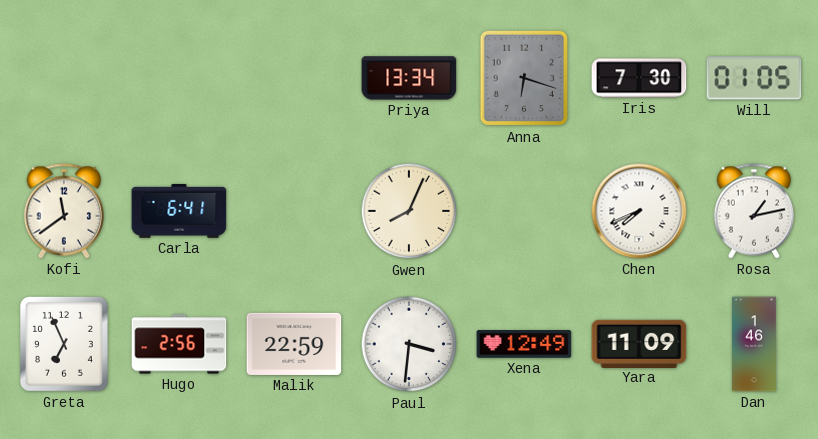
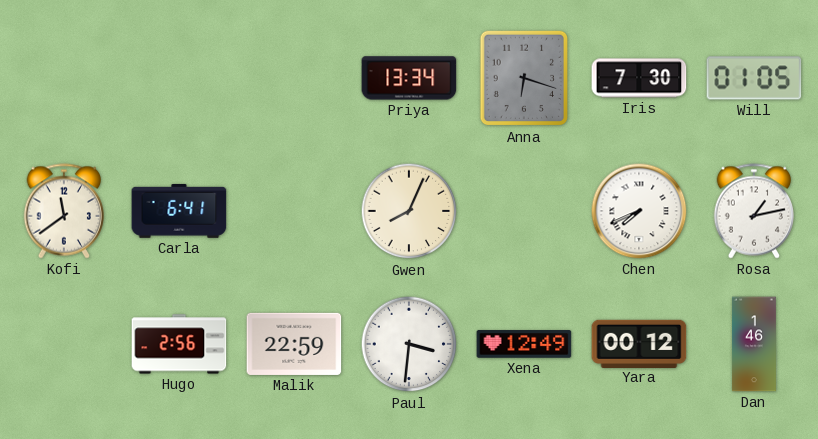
Greta: 6:56 -> none
Yara: 11:09 -> 00:12
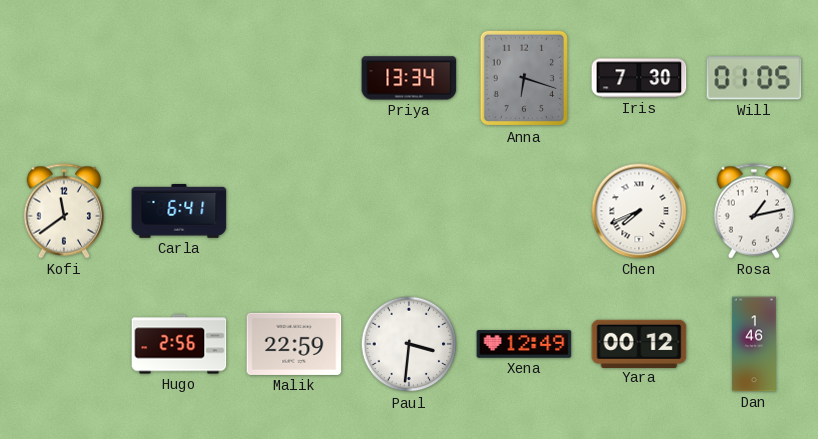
Gwen: 8:04 -> none
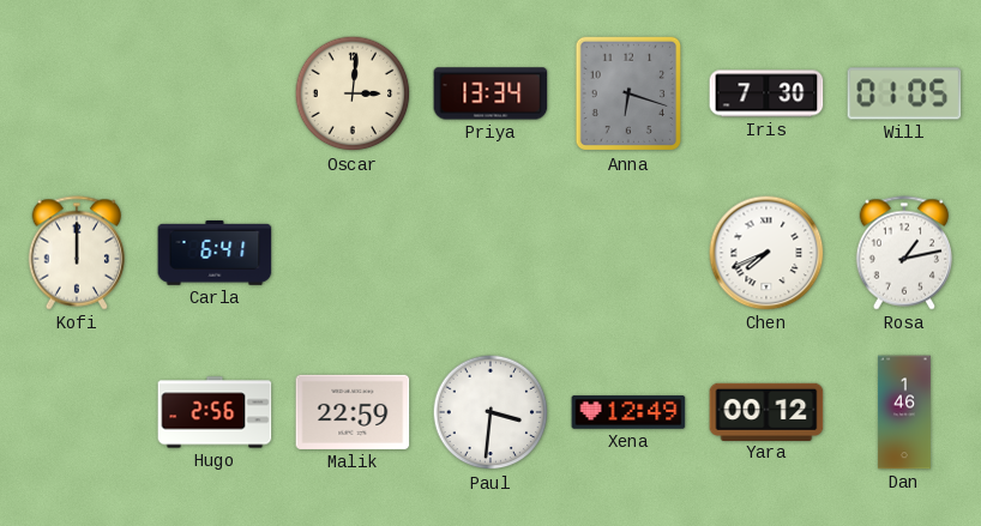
Oscar: none -> 3:01
Kofi: 11:39 -> 12:00
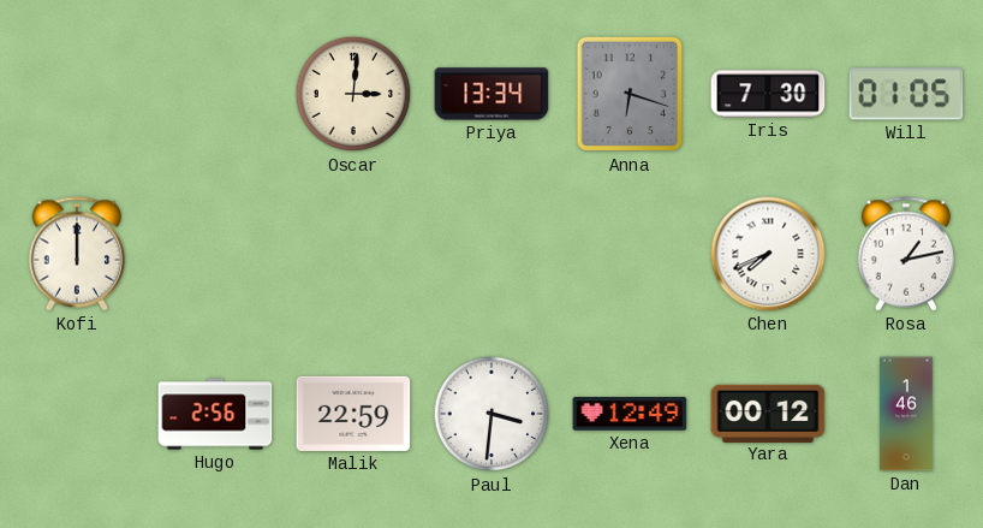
Carla: 6:41 -> none
